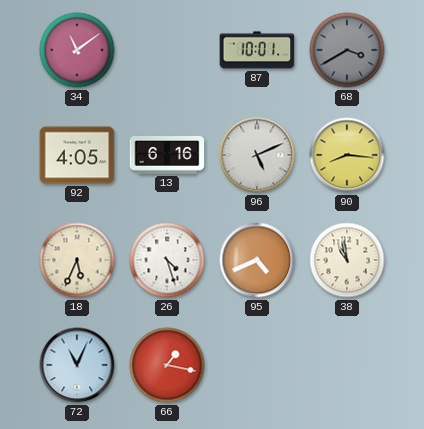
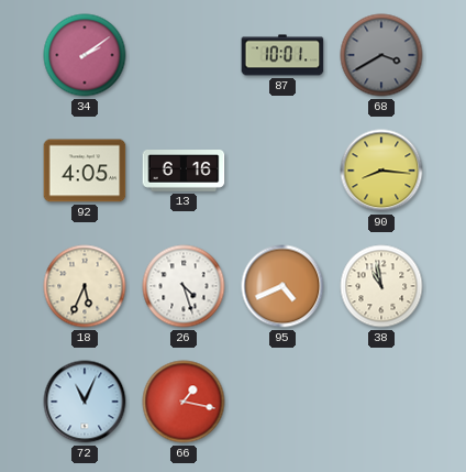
34: 11:09 -> 2:09
96: 5:11 -> none
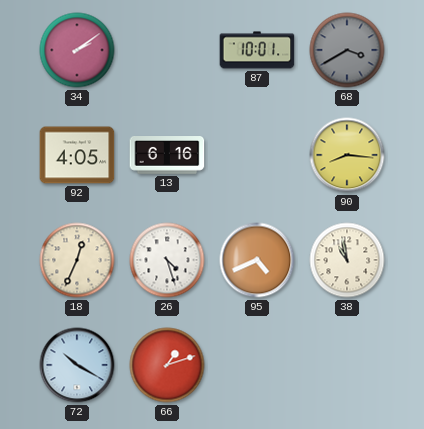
18: 5:34 -> 12:34
72: 11:04 -> 10:20
66: 1:17 -> 1:12
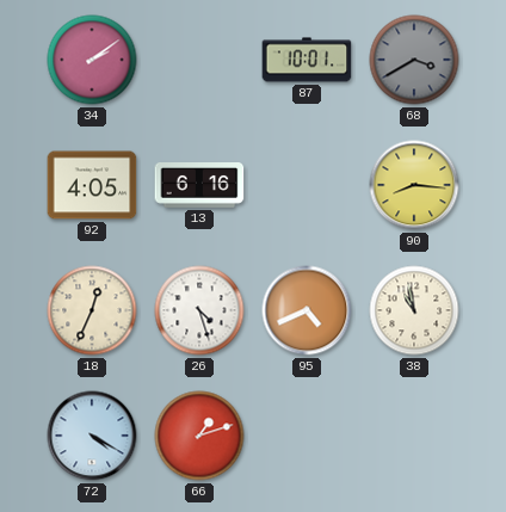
72: 10:20 -> 4:20
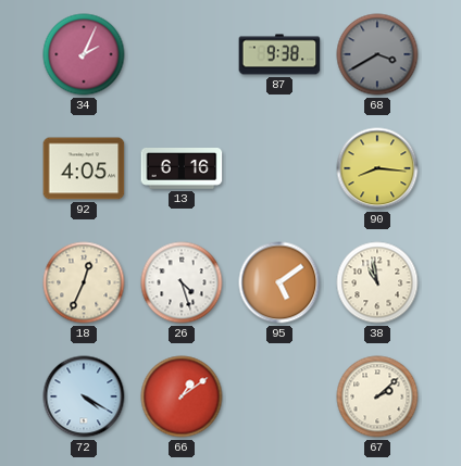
34: 2:09 -> 2:04
87: 10:01 -> 9:38
95: 4:41 -> 5:09
66: 1:12 -> 1:09
67: none -> 2:08
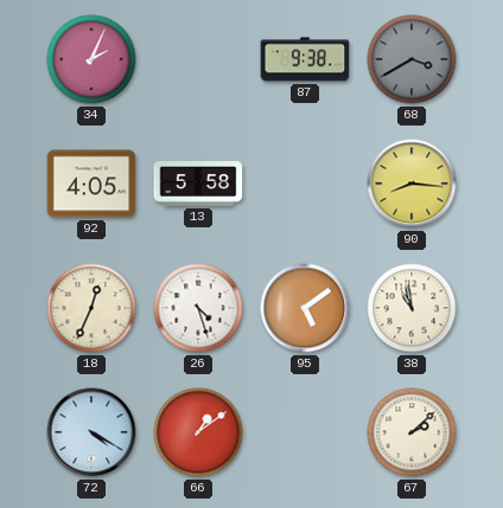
13: 6:16 -> 5:58
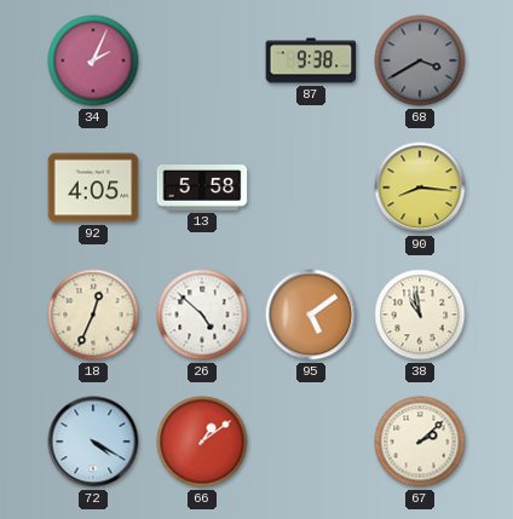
26: 4:27 -> 4:52
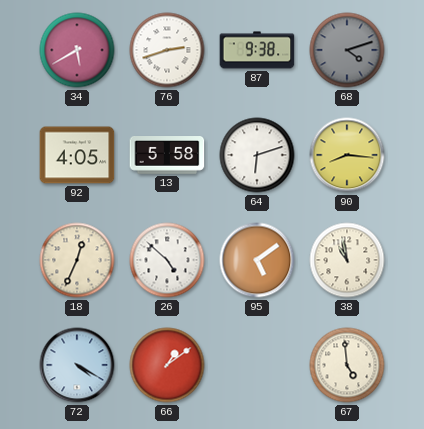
34: 2:04 -> 5:40
76: none -> 2:42
68: 3:40 -> 4:12
64: none -> 6:12
67: 2:08 -> 4:59
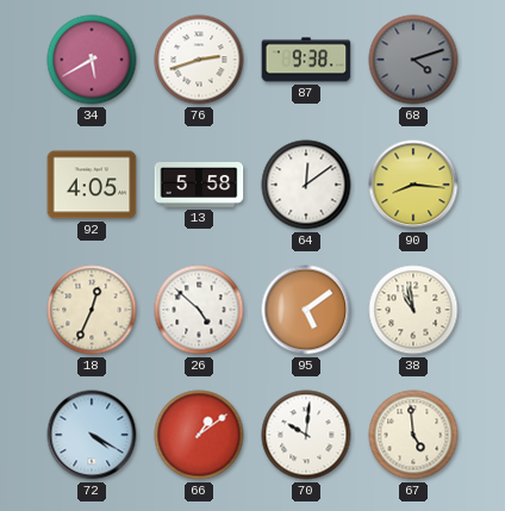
64: 6:12 -> 12:09
70: none -> 10:01
